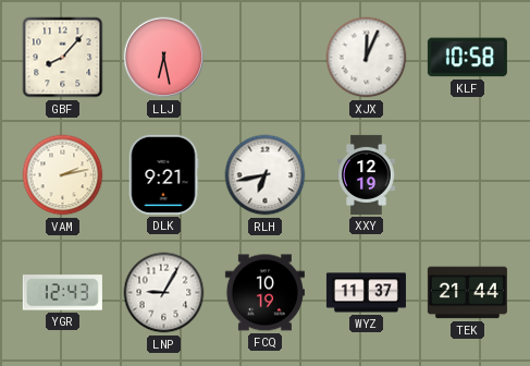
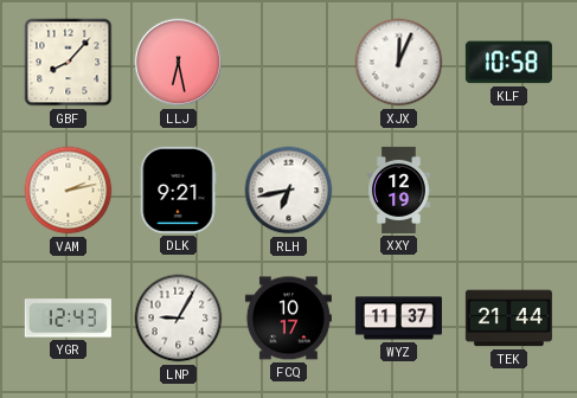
FCQ: 10:19 -> 10:17
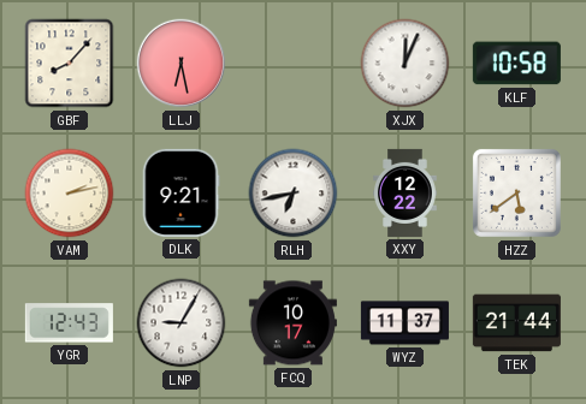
XXY: 12:19 -> 12:22
HZZ: none -> 5:39
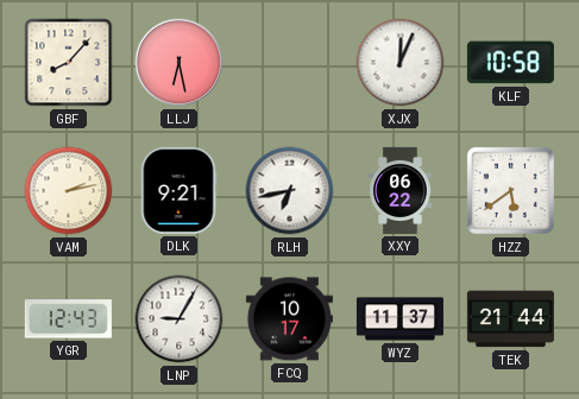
XXY: 12:22 -> 06:22
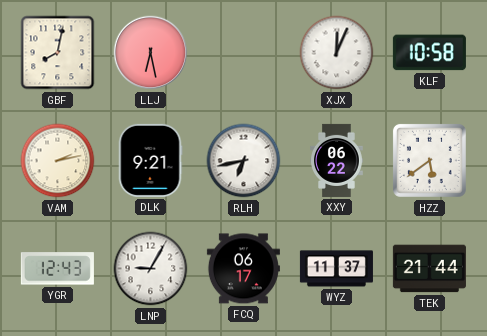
GBF: 8:07 -> 8:02
FCQ: 10:17 -> 06:17
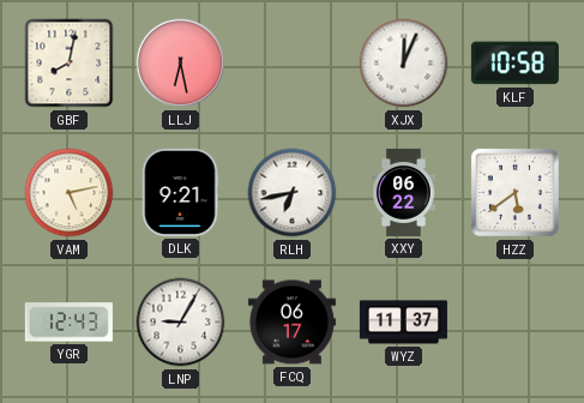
VAM: 2:13 -> 5:13
TEK: 21:44 -> none
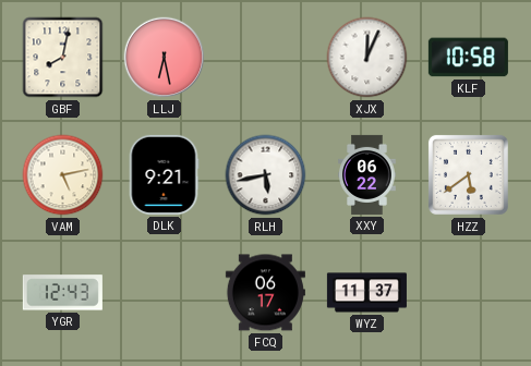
RLH: 6:43 -> 5:43
LNP: 9:05 -> none
